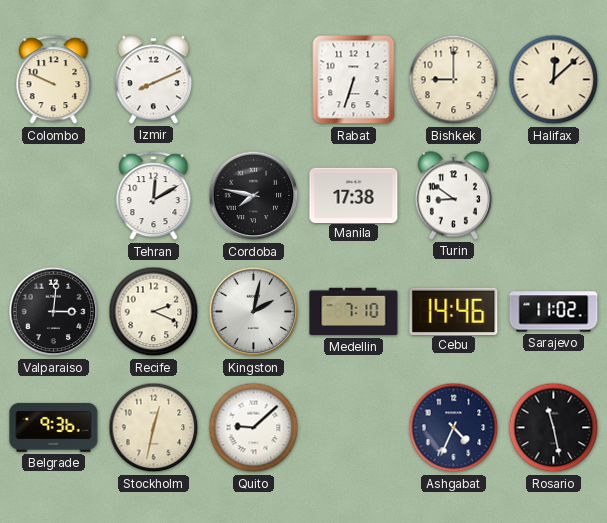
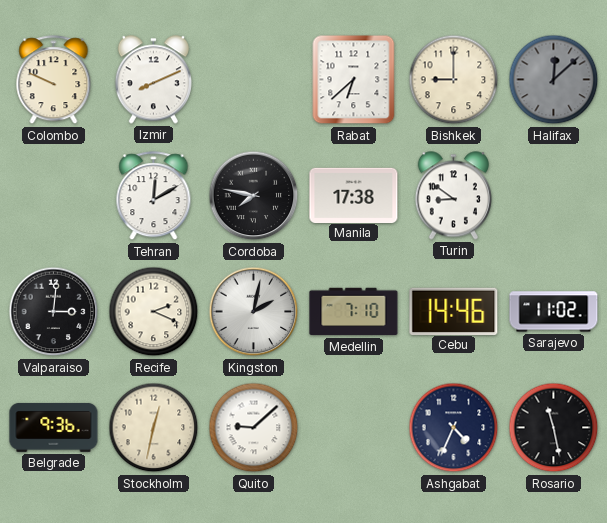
Rabat: 6:33 -> 6:38
Halifax dial: cream -> grey
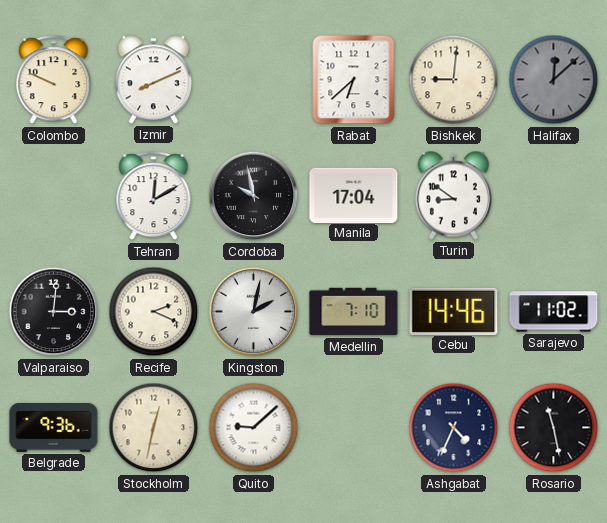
Bishkek: 9:00 -> 9:01
Cordoba: 7:47 -> 9:58
Manila: 17:38 -> 17:04
